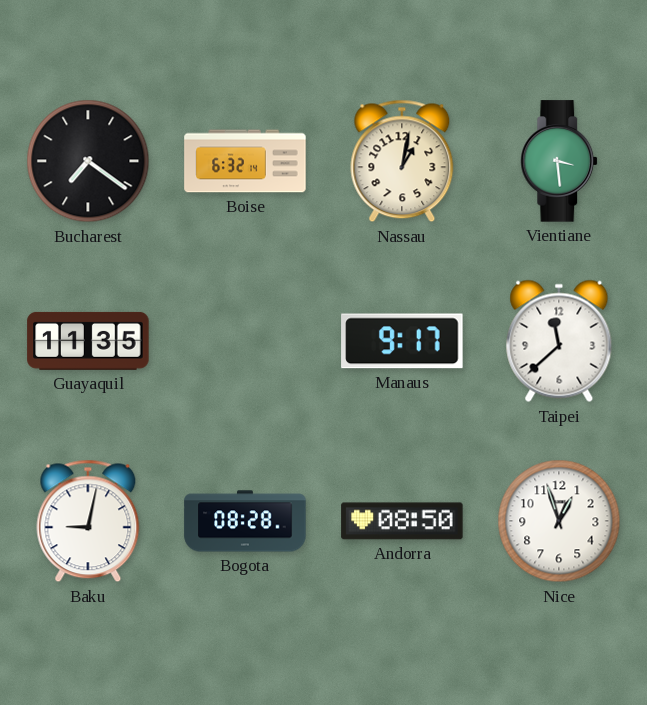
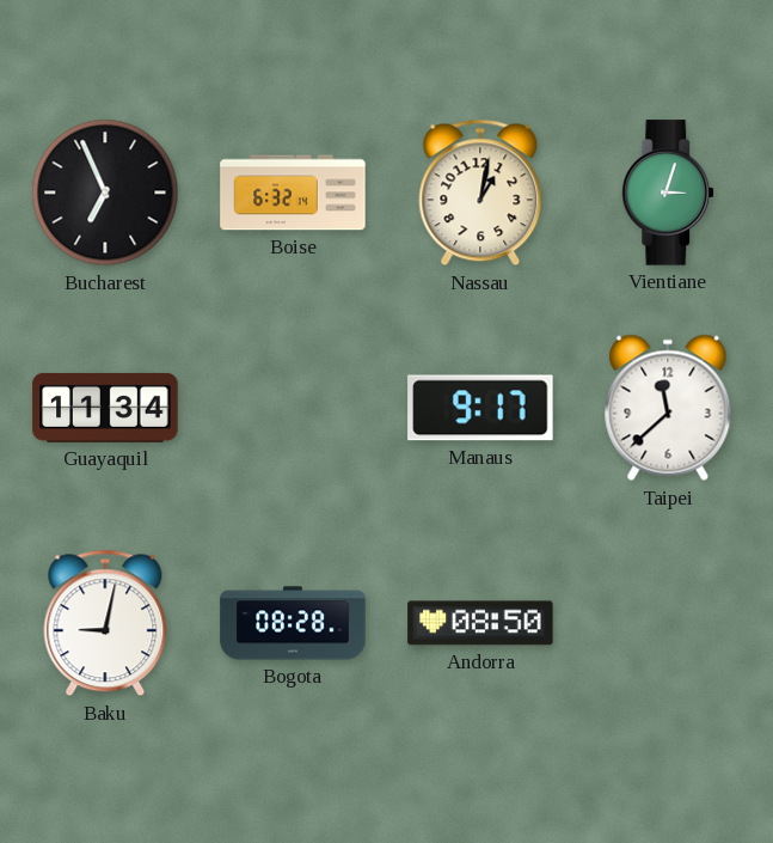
Bucharest: 7:21 -> 6:56
Vientiane: 3:29 -> 3:03
Guayaquil: 11:35 -> 11:34
Nice: 12:57 -> none
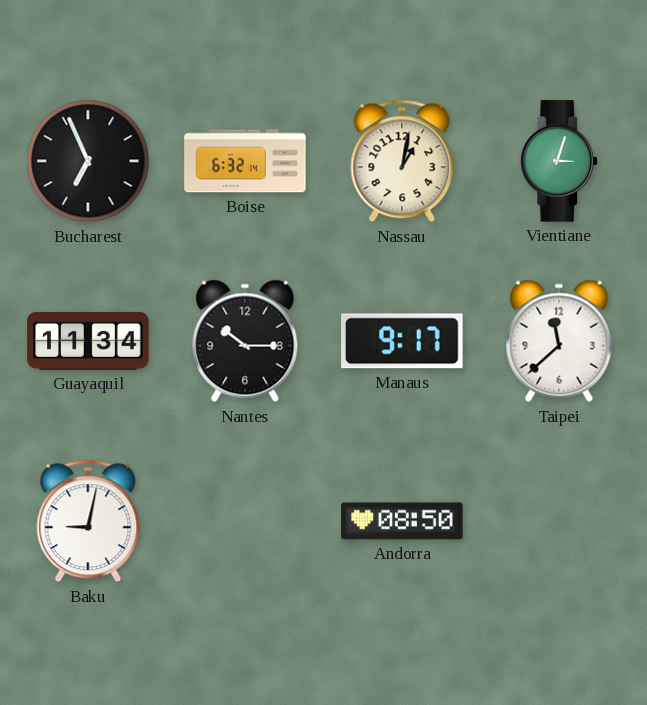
Nantes: none -> 10:15
Bogota: 08:28 -> none
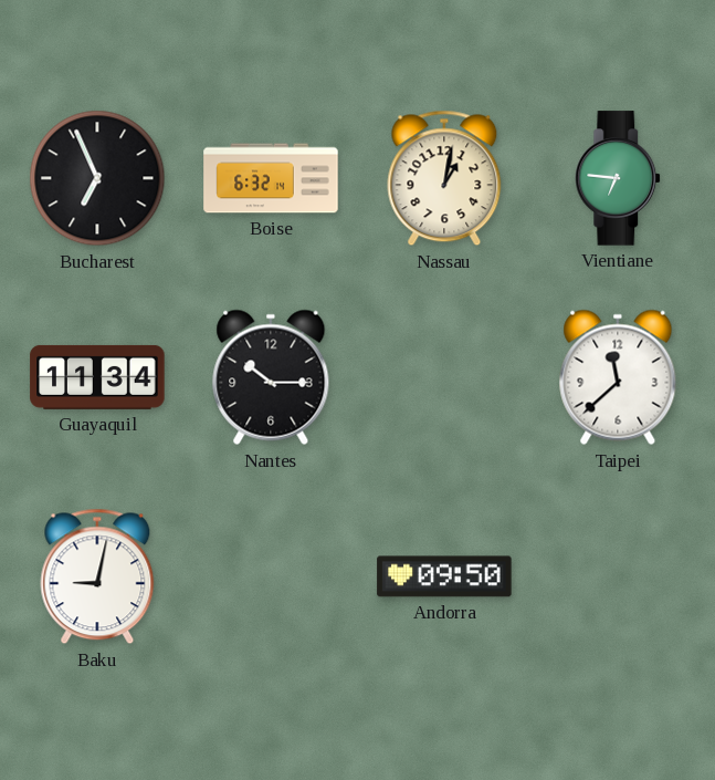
Vientiane: 3:03 -> 6:46
Manaus: 9:17 -> none
Andorra: 08:50 -> 09:50
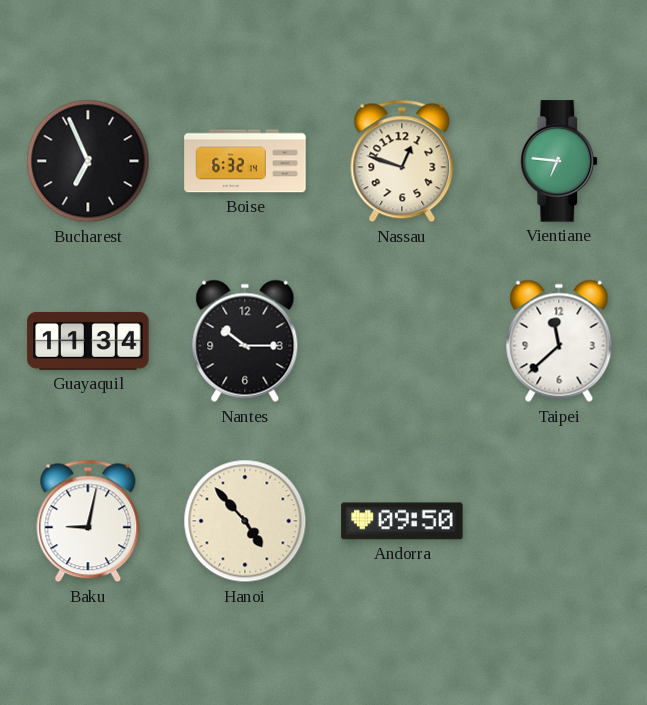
Nassau: 1:02 -> 12:48
Hanoi: none -> 4:53
